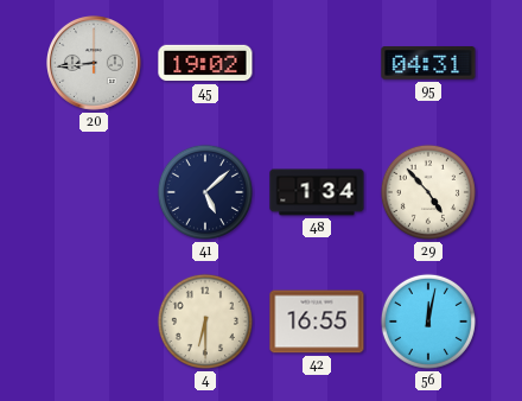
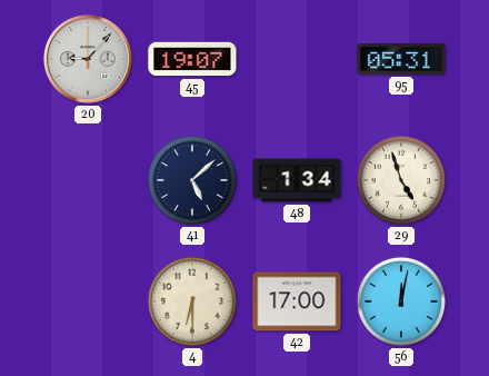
20: 8:44 -> 9:07
45: 19:02 -> 19:07
95: 04:31 -> 05:31
29: 4:53 -> 4:57
42: 16:55 -> 17:00
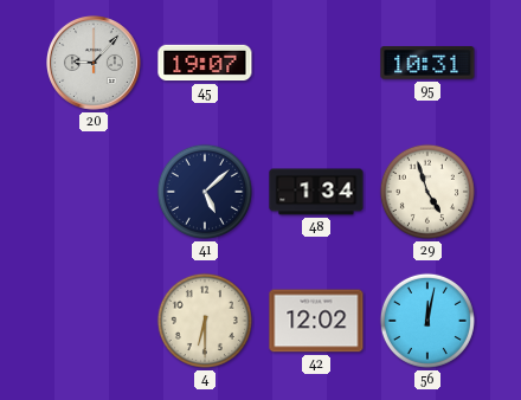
95: 05:31 -> 10:31
42: 17:00 -> 12:02
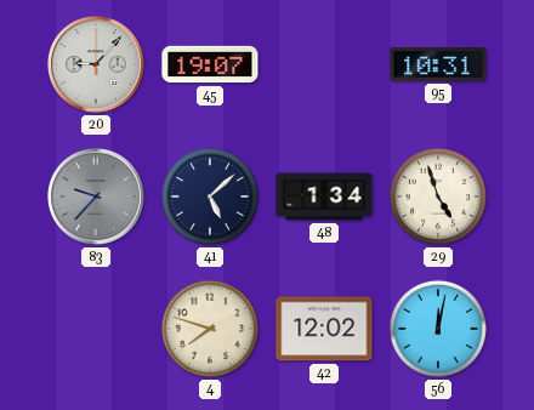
83: none -> 9:37
4: 6:30 -> 7:48
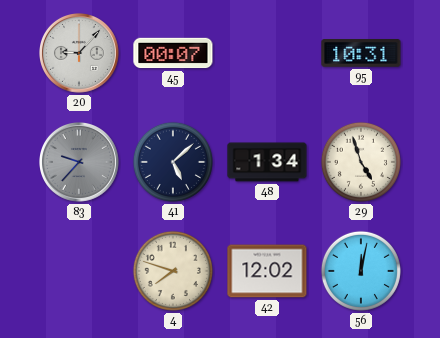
45: 19:07 -> 00:07
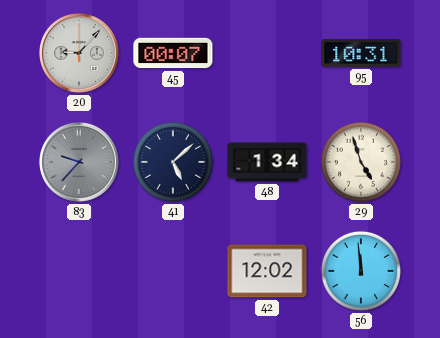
4: 7:48 -> none
56: 12:02 -> 11:59
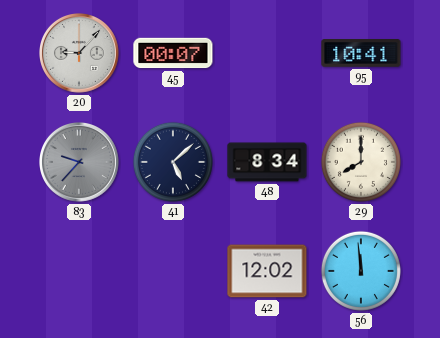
95: 10:31 -> 10:41
48: 1:34 -> 8:34
29: 4:57 -> 8:00
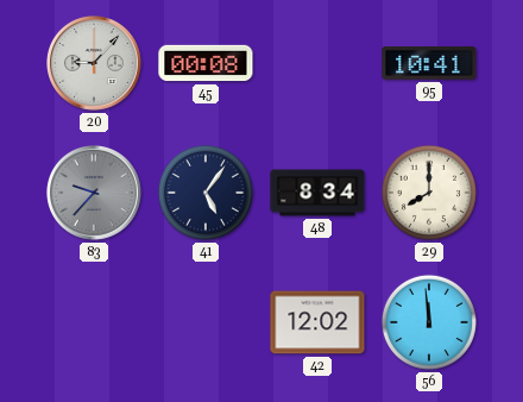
45: 00:07 -> 00:08
41: 5:08 -> 5:06
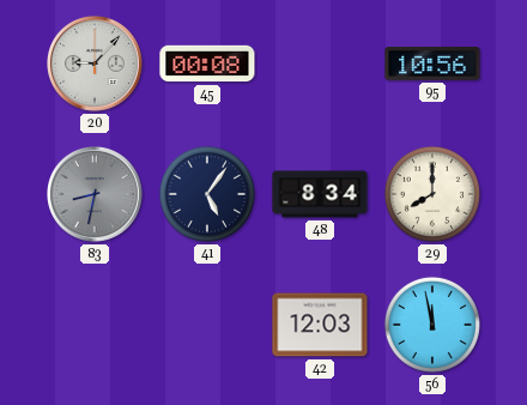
95: 10:41 -> 10:56
83: 9:37 -> 8:32
42: 12:02 -> 12:03
56: 11:59 -> 11:58
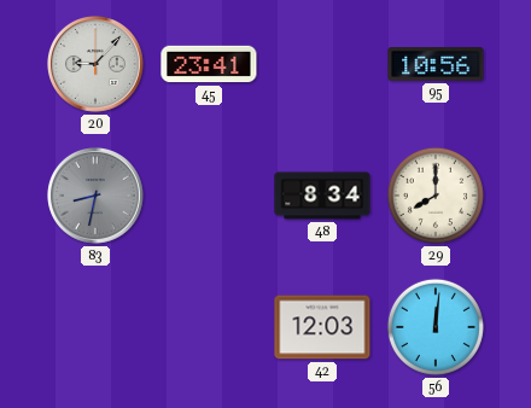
45: 00:08 -> 23:41
41: 5:06 -> none
56: 11:58 -> 12:01
